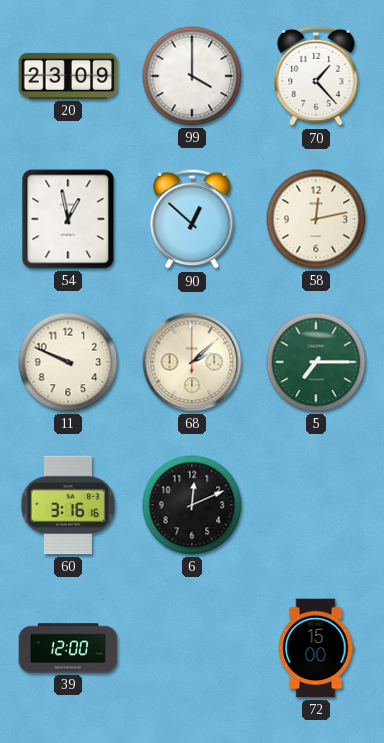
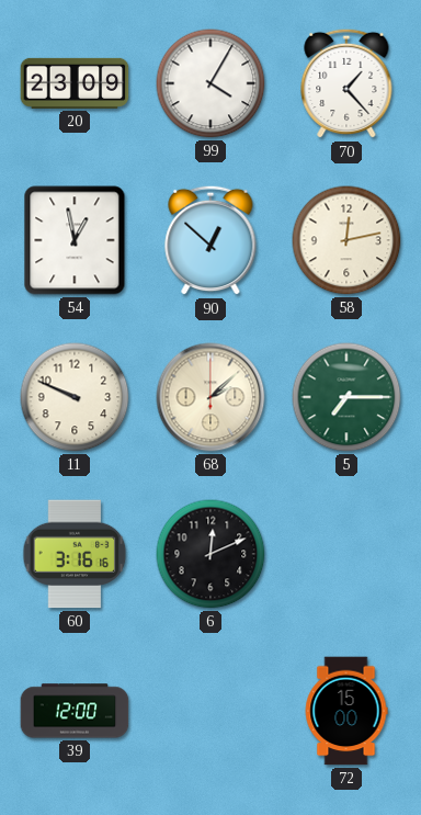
99: 4:00 -> 4:05
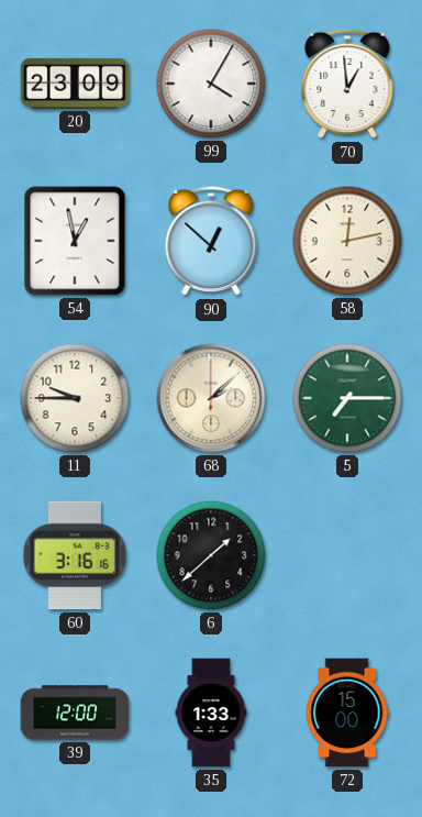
70: 1:23 -> 12:59
11: 9:49 -> 9:45
6: 12:11 -> 1:38
35: none -> 1:33
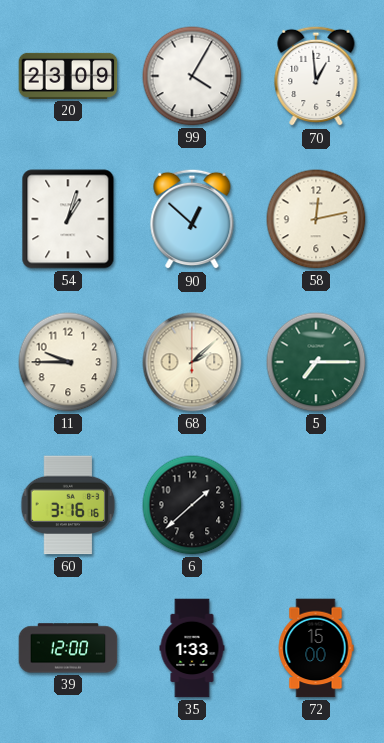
54: 12:58 -> 1:03
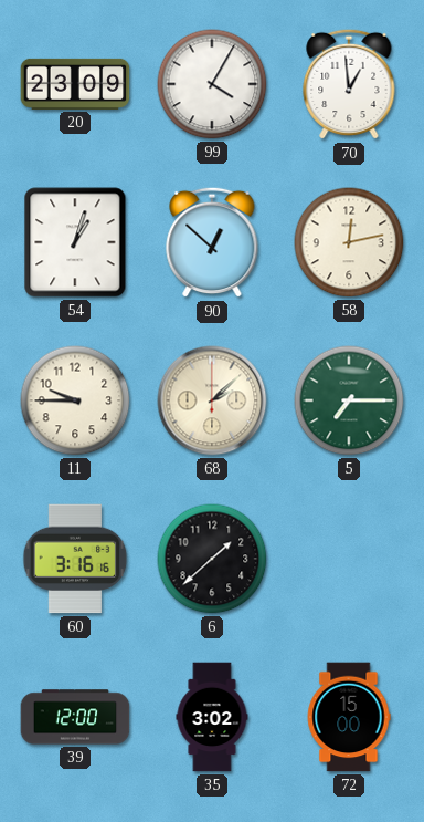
35: 1:33 -> 3:02
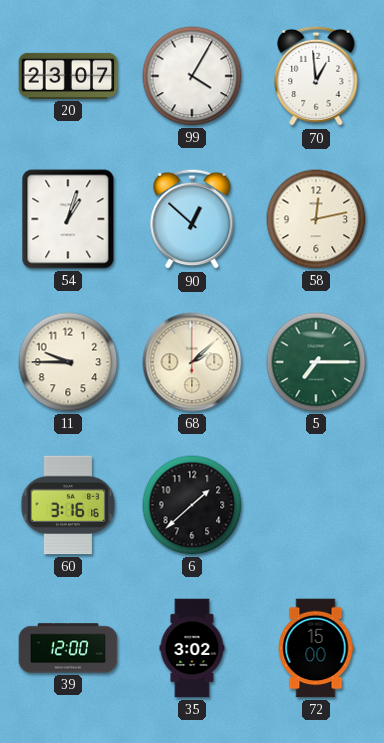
20: 23:09 -> 23:07
